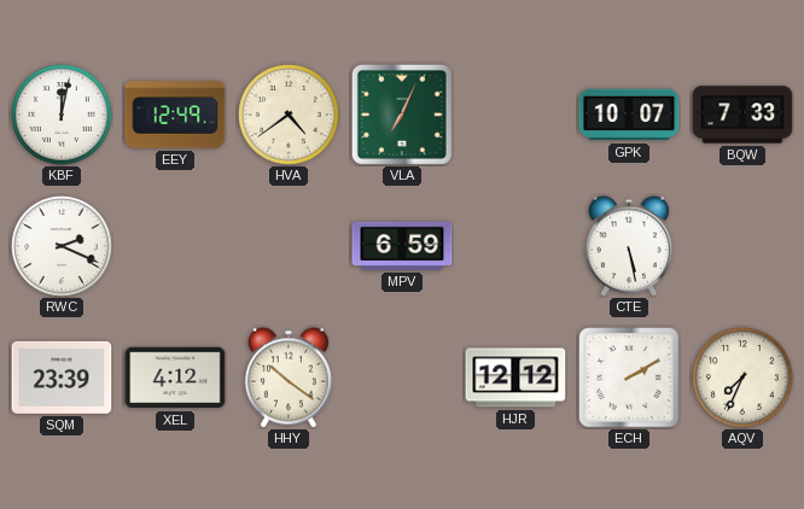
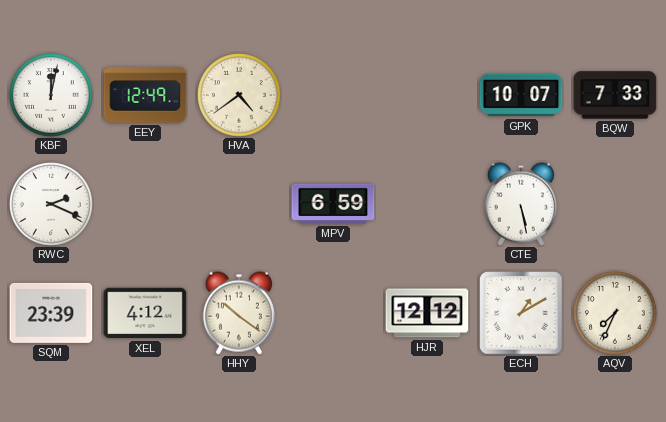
VLA: 7:04 -> none
ECH: 2:10 -> 1:10
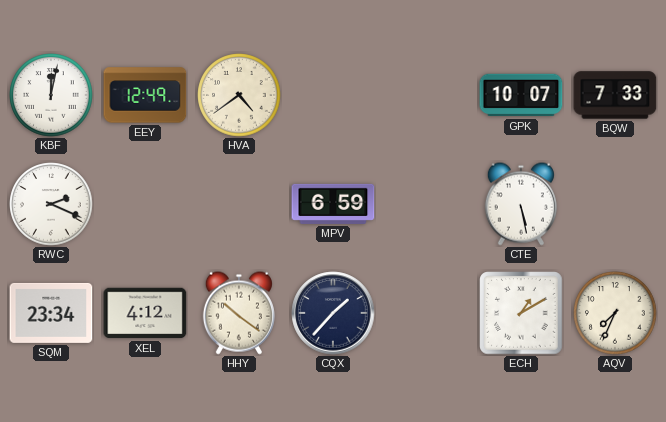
SQM: 23:39 -> 23:34
CQX: none -> 1:37
HJR: 12:12 -> none
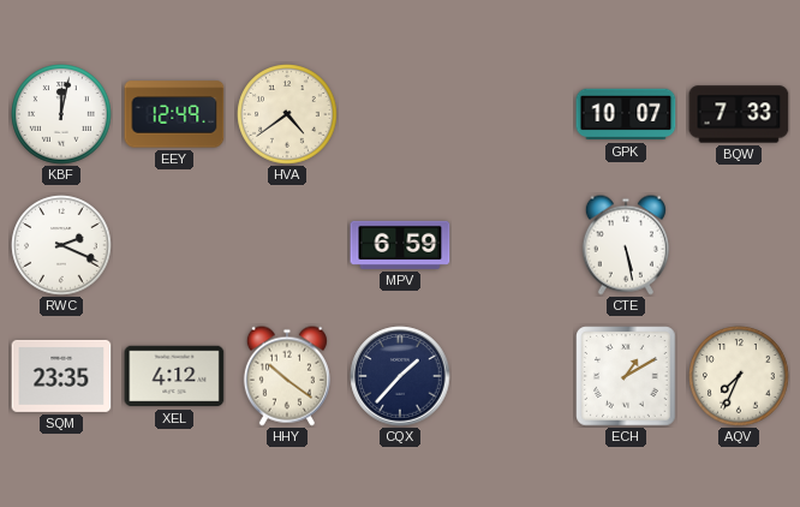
SQM: 23:34 -> 23:35
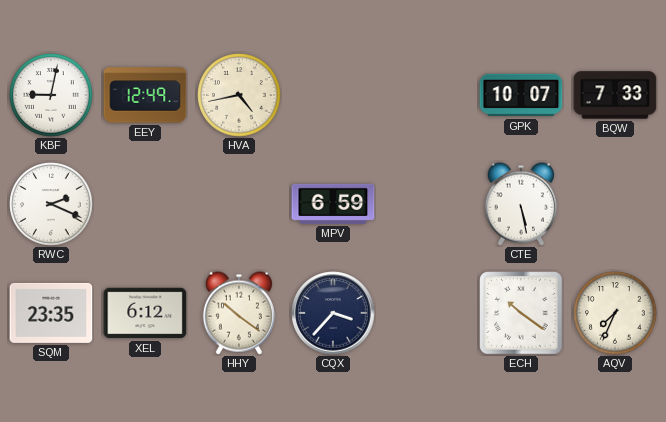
KBF: 12:02 -> 9:02
HVA: 4:39 -> 4:43
XEL: 4:12 -> 6:12
CQX: 1:37 -> 3:37
ECH: 1:10 -> 10:21
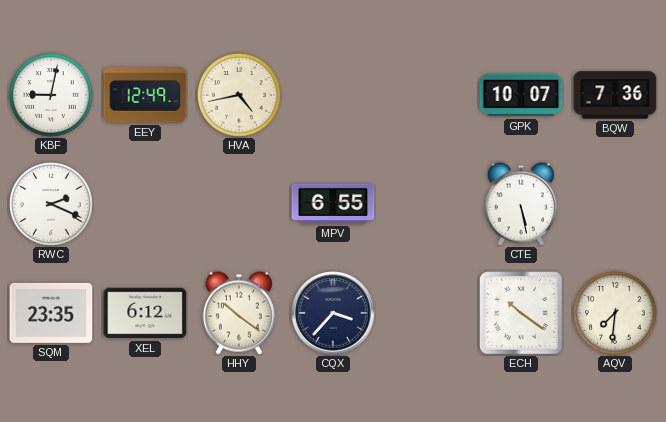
BQW: 7:33 -> 7:36
MPV: 6:59 -> 6:55
AQV: 7:34 -> 7:31
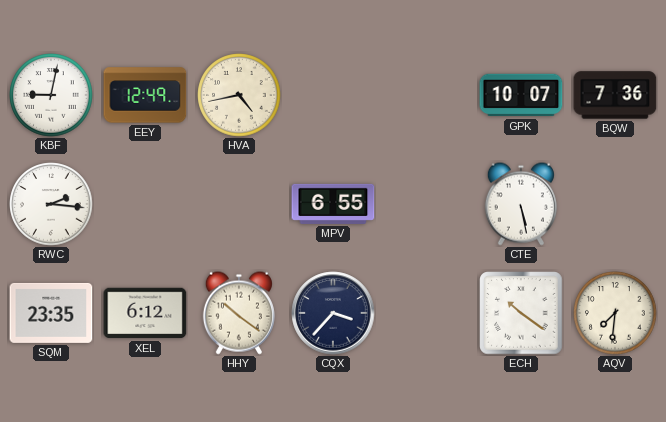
RWC: 2:19 -> 2:16
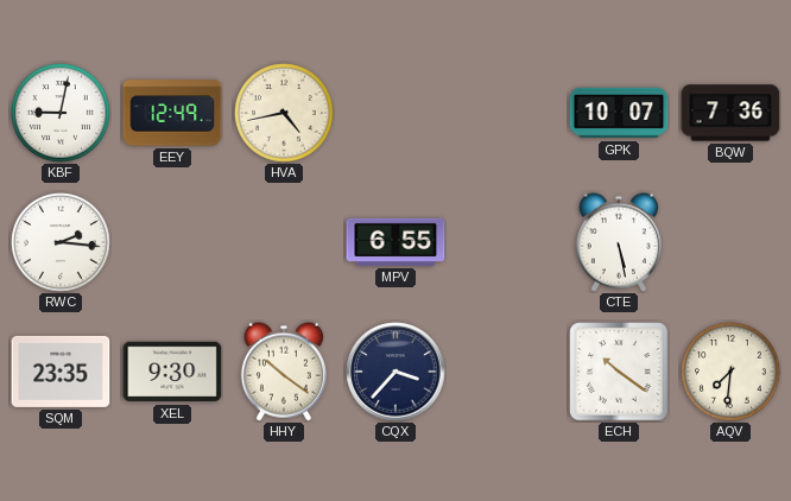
XEL: 6:12 -> 9:30
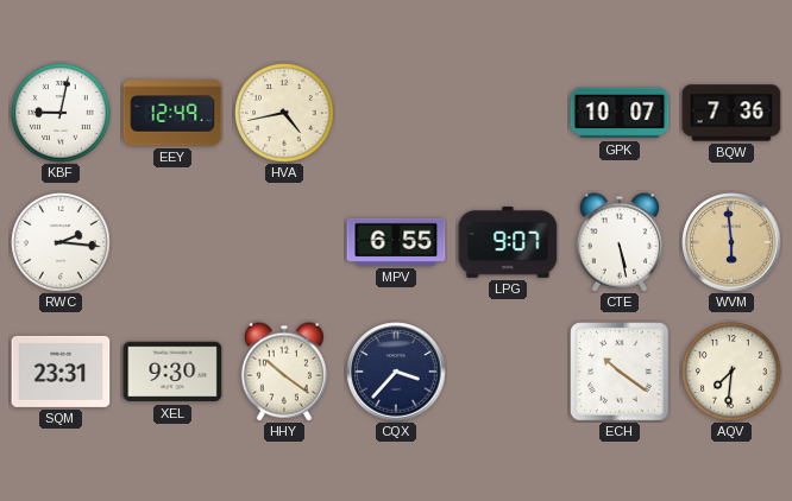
LPG: none -> 9:07
WVM: none -> 5:59
SQM: 23:35 -> 23:31
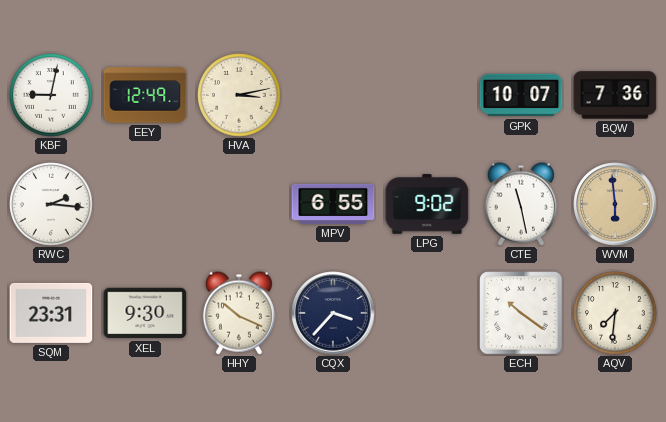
HVA: 4:43 -> 3:13
LPG: 9:07 -> 9:02
CTE: 5:28 -> 11:28
HHY: 10:21 -> 10:19
